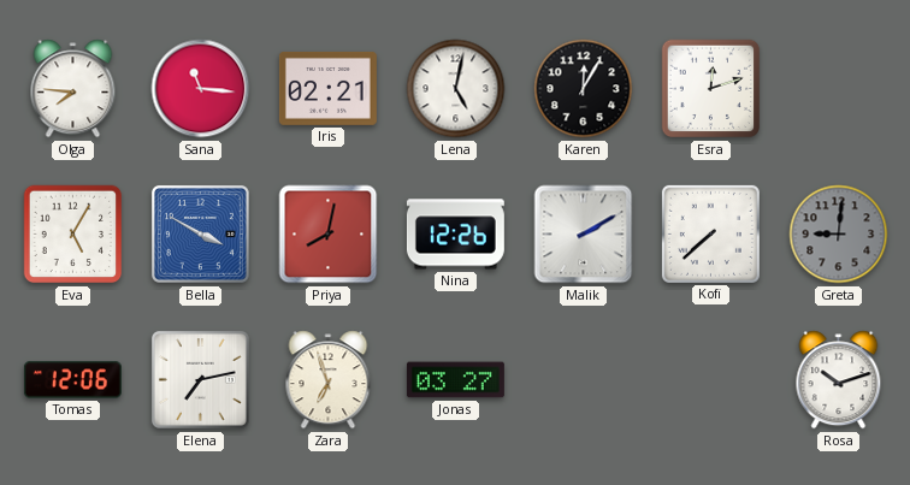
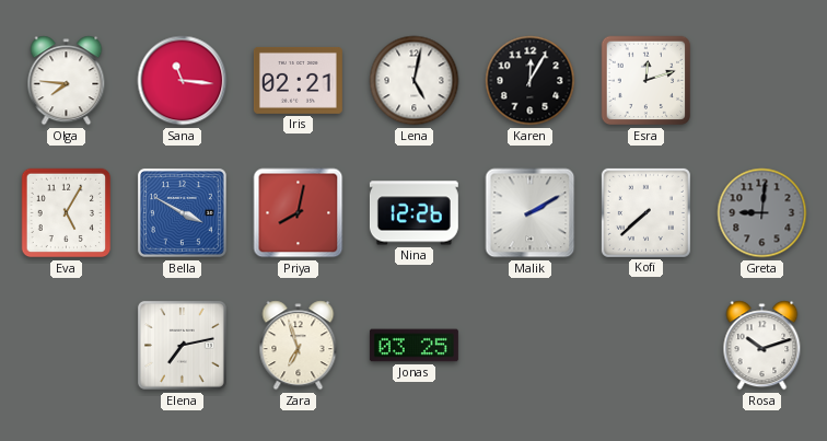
Tomas: 12:06 -> none
Jonas: 03:27 -> 03:25
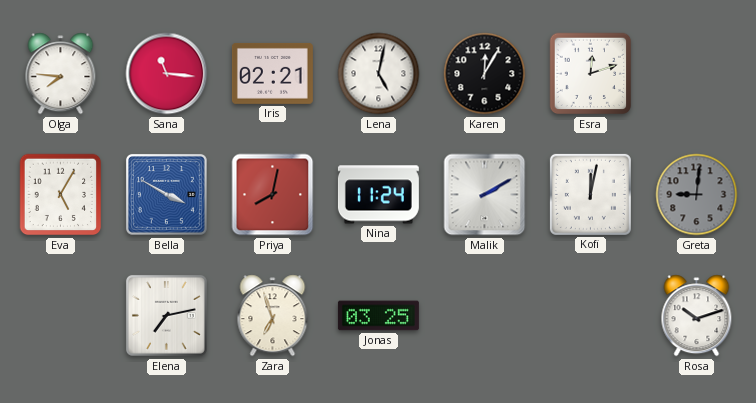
Nina: 12:26 -> 11:24
Kofi: 7:38 -> 12:02
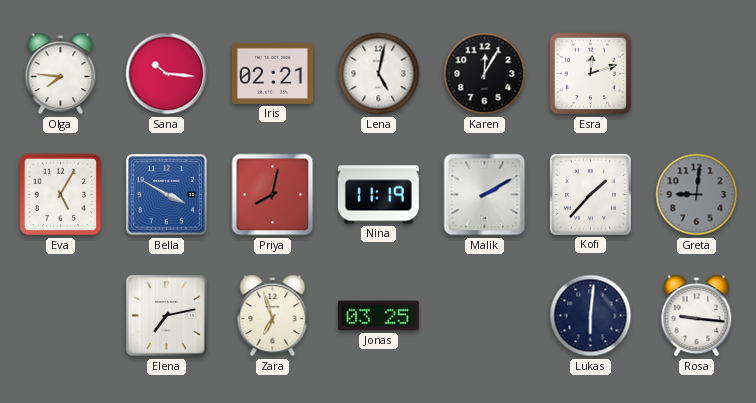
Sana: 11:16 -> 10:16
Nina: 11:24 -> 11:19
Kofi: 12:02 -> 1:37
Lukas: none -> 6:01
Rosa: 10:12 -> 9:16
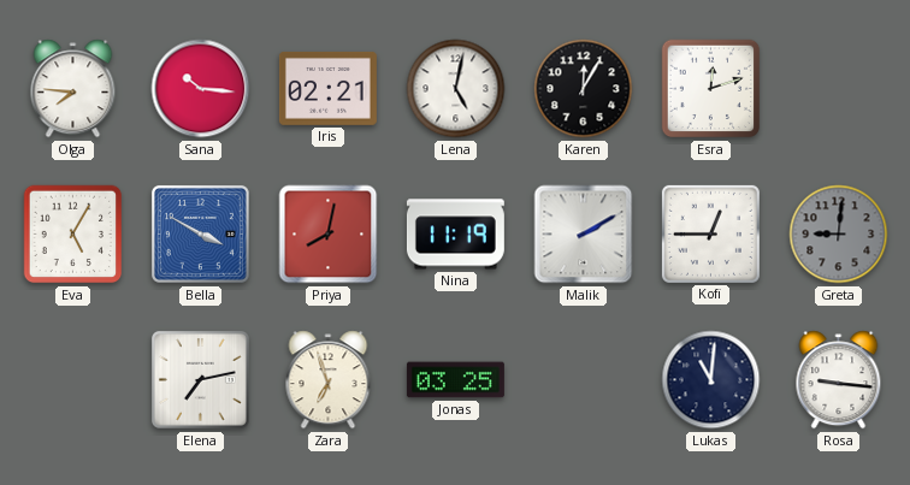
Kofi: 1:37 -> 12:45
Lukas: 6:01 -> 11:01
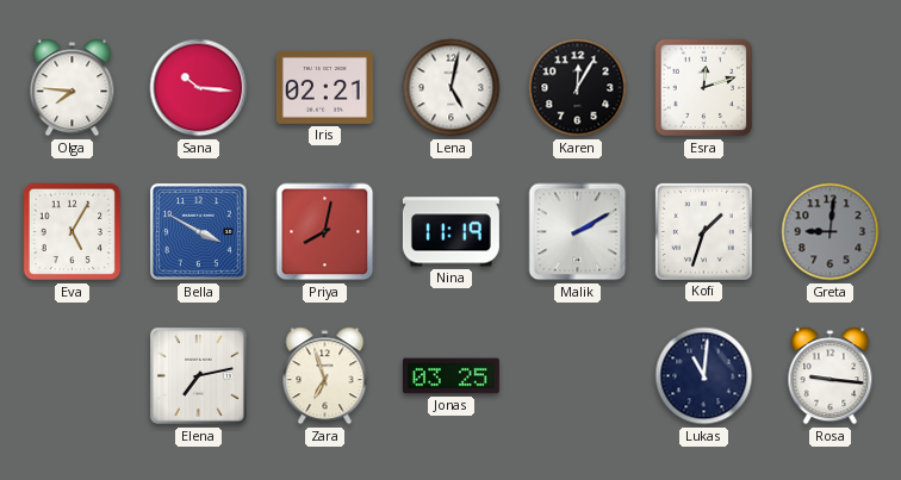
Kofi: 12:45 -> 1:33
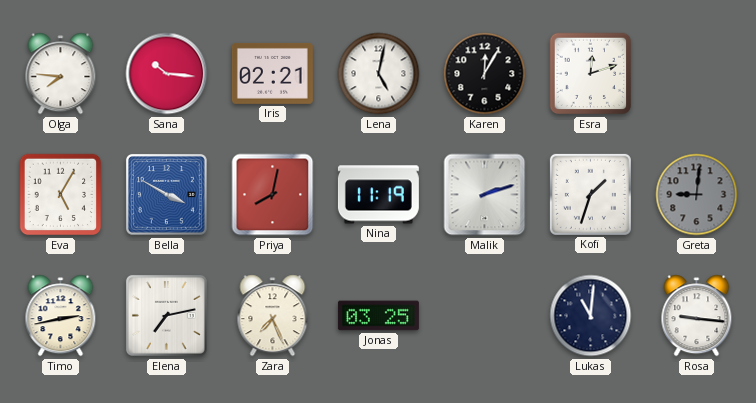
Malik: 2:10 -> 2:12
Timo: none -> 2:43
Zara: 6:57 -> 7:26
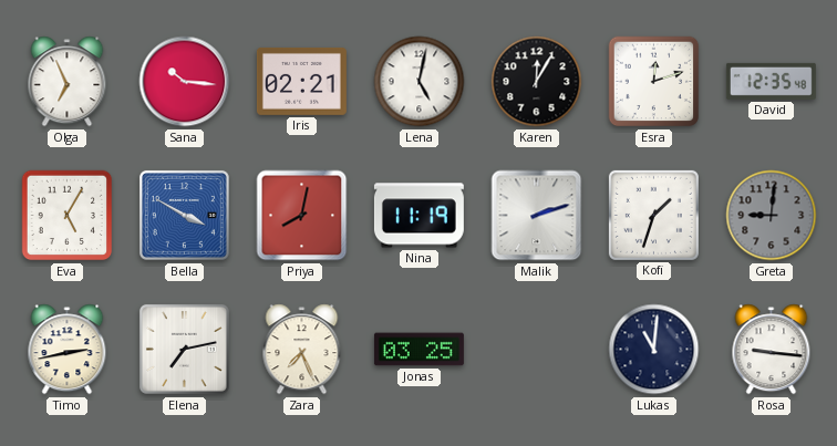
Olga: 7:46 -> 6:56
David: none -> 12:35
